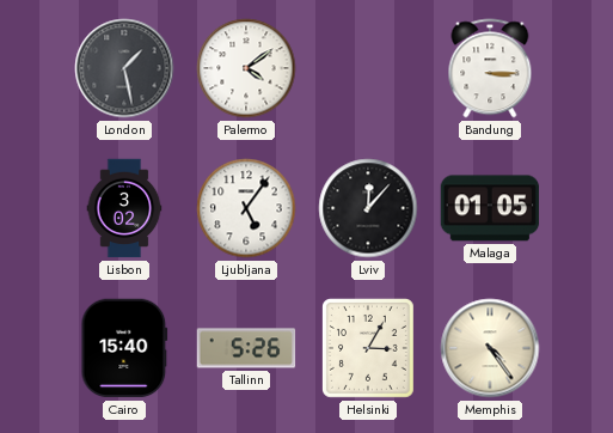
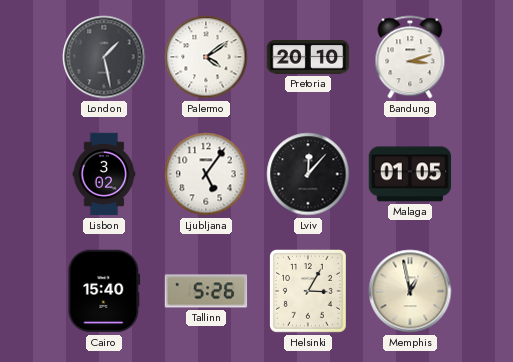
Pretoria: none -> 20:10
Bandung: 3:15 -> 3:12
Memphis: 4:24 -> 12:58
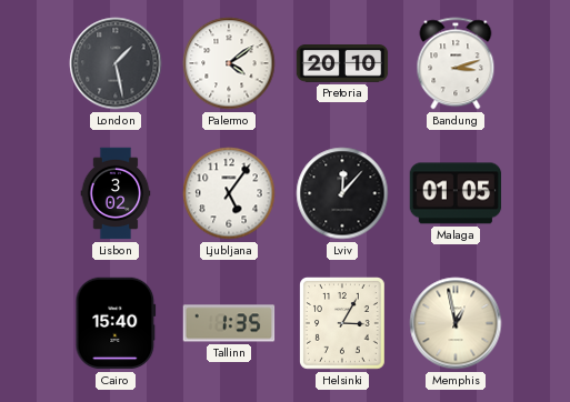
Tallinn: 5:26 -> 1:35
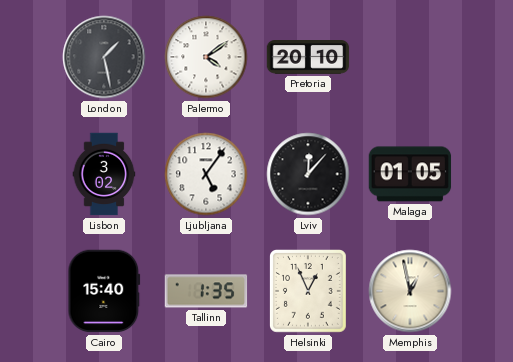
Bandung: 3:12 -> none
Helsinki: 3:05 -> 12:56
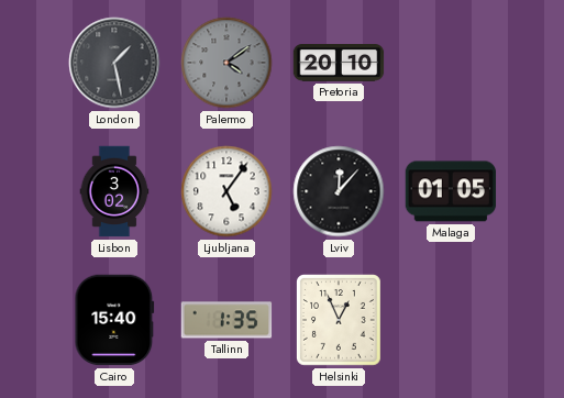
Palermo dial: white -> grey
Memphis: 12:58 -> none
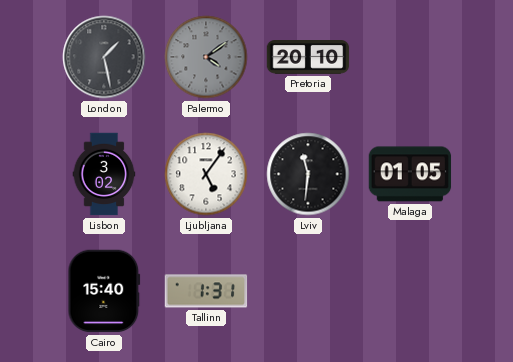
Lviv: 12:07 -> 11:31
Tallinn: 1:35 -> 1:31
Helsinki: 12:56 -> none
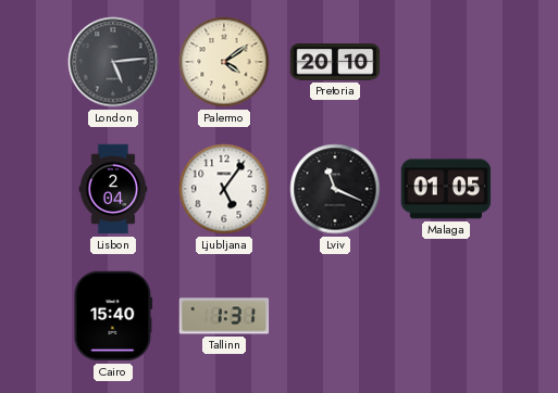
London: 1:28 -> 5:14
Palermo dial: grey -> cream
Lisbon: 3:02 -> 2:04
Lviv: 11:31 -> 11:19
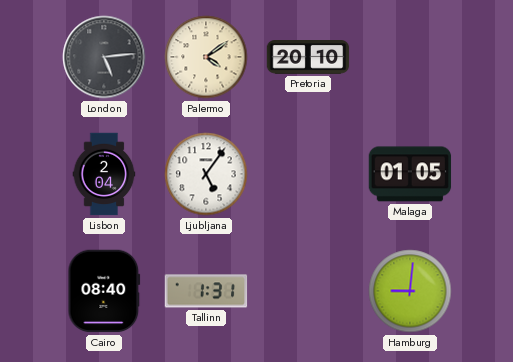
Lviv: 11:19 -> none
Cairo: 15:40 -> 08:40
Hamburg: none -> 9:01
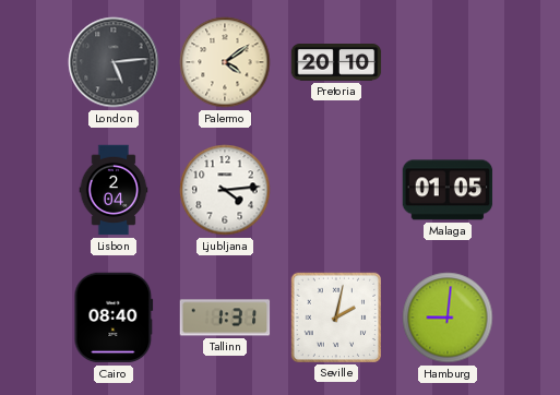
Ljubljana: 5:06 -> 4:14
Seville: none -> 2:02
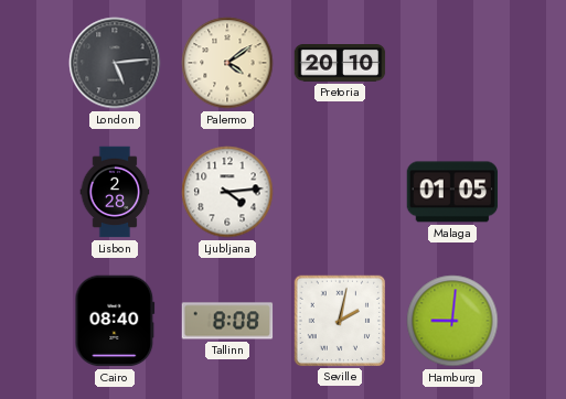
Lisbon: 2:04 -> 2:28
Tallinn: 1:31 -> 8:08
